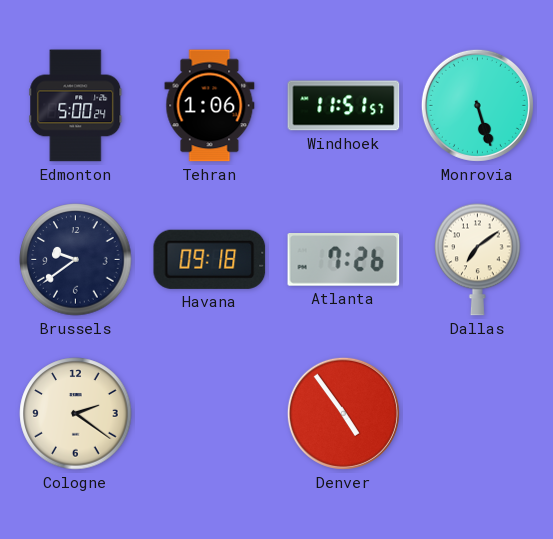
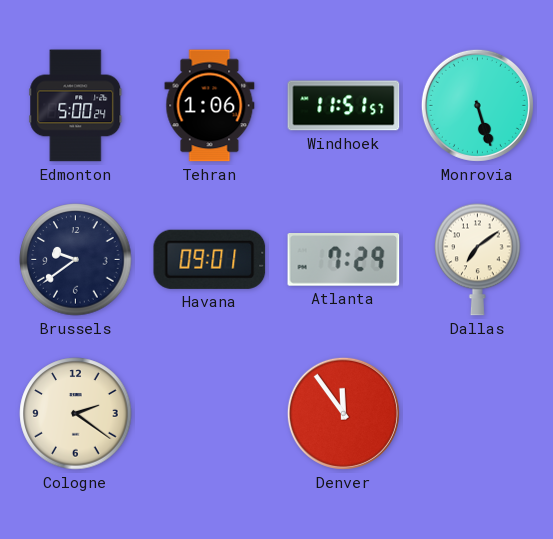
Havana: 09:18 -> 09:01
Atlanta: 7:26 -> 7:29
Denver: 4:54 -> 11:54
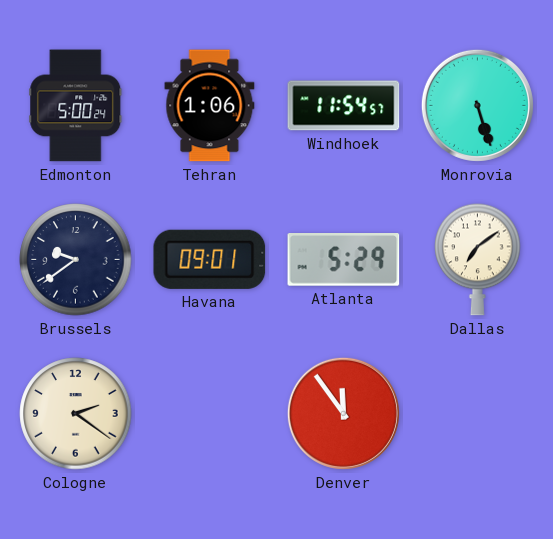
Windhoek: 11:51 -> 11:54
Atlanta: 7:29 -> 5:29
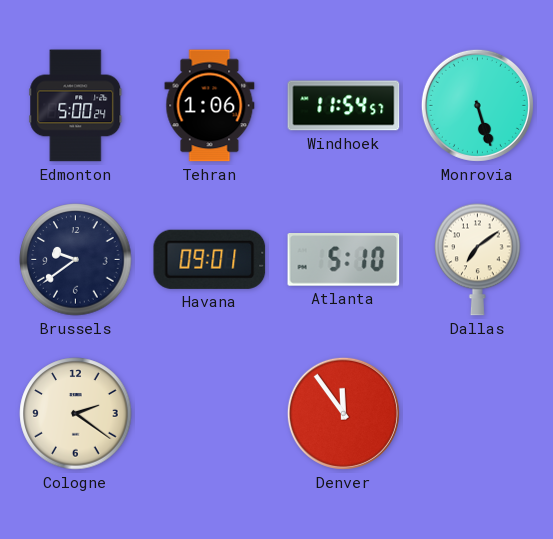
Atlanta: 5:29 -> 5:10
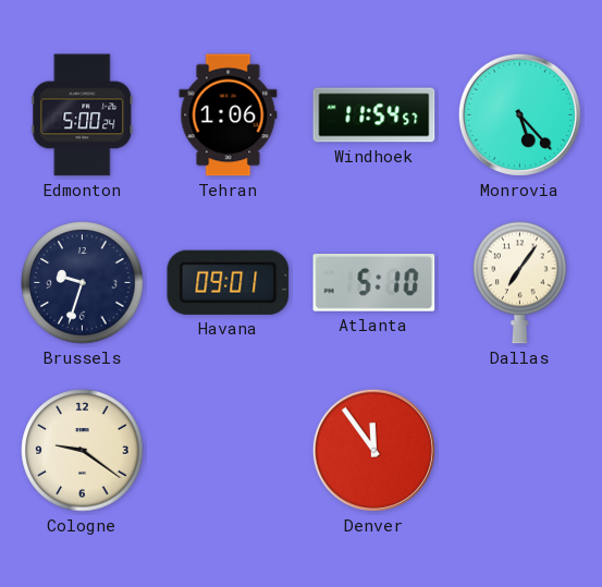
Monrovia: 5:27 -> 5:23
Brussels: 9:39 -> 9:33
Dallas: 7:09 -> 7:06
Cologne: 2:21 -> 9:21
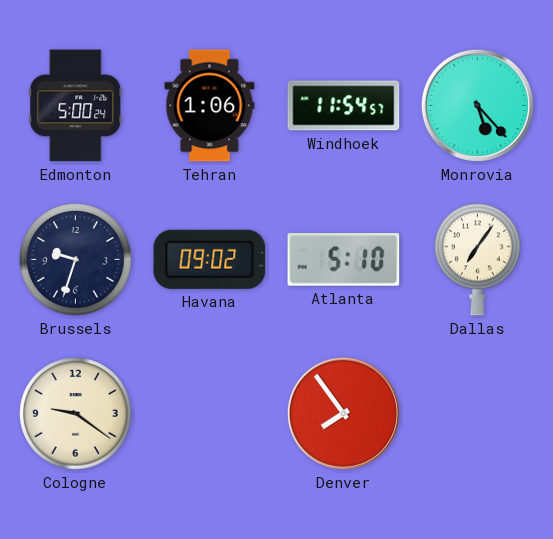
Havana: 09:01 -> 09:02
Denver: 11:54 -> 7:54
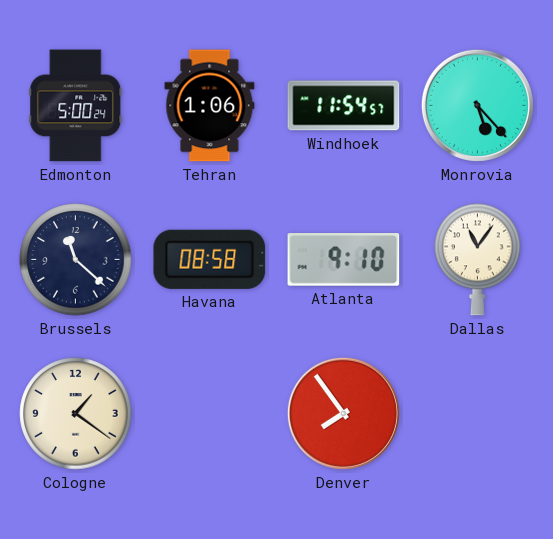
Brussels: 9:33 -> 11:22
Havana: 09:02 -> 08:58
Atlanta: 5:10 -> 9:10
Dallas: 7:06 -> 11:06
Cologne: 9:21 -> 1:21
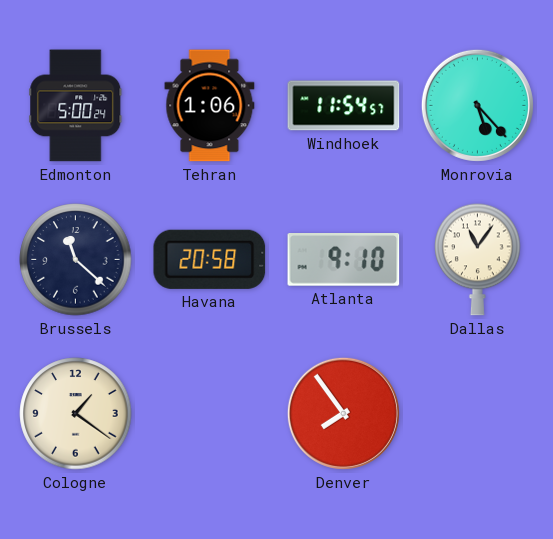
Havana: 08:58 -> 20:58
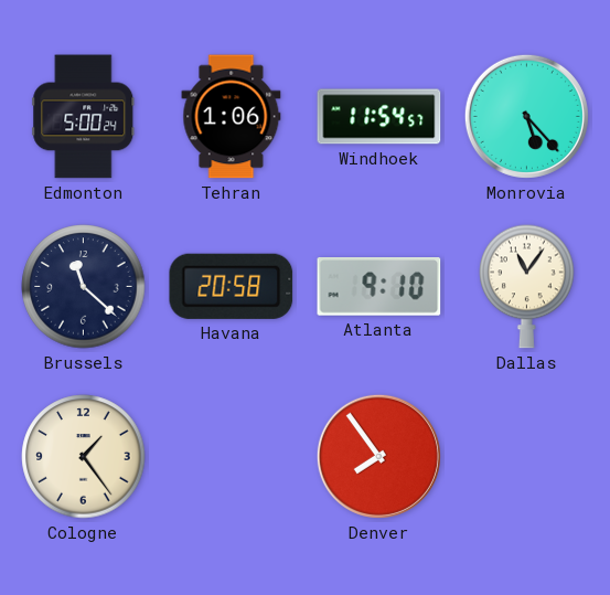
Cologne: 1:21 -> 1:24
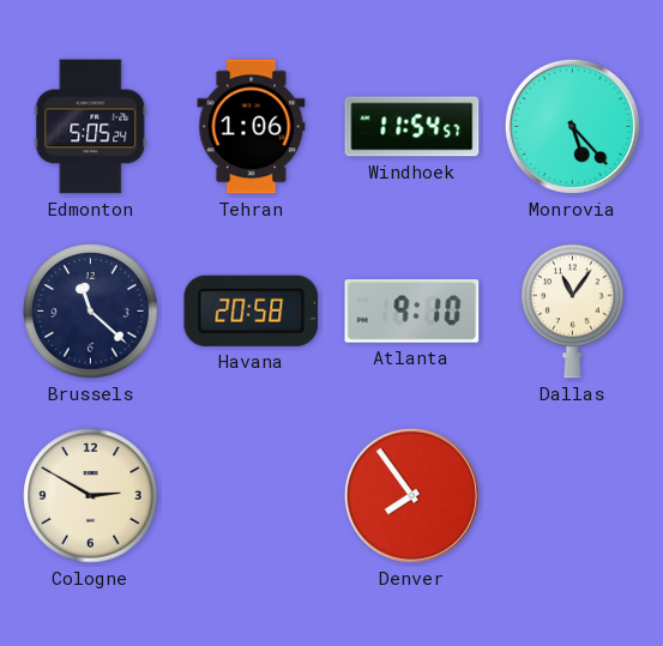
Edmonton: 5:00 -> 5:05
Cologne: 1:24 -> 2:50
